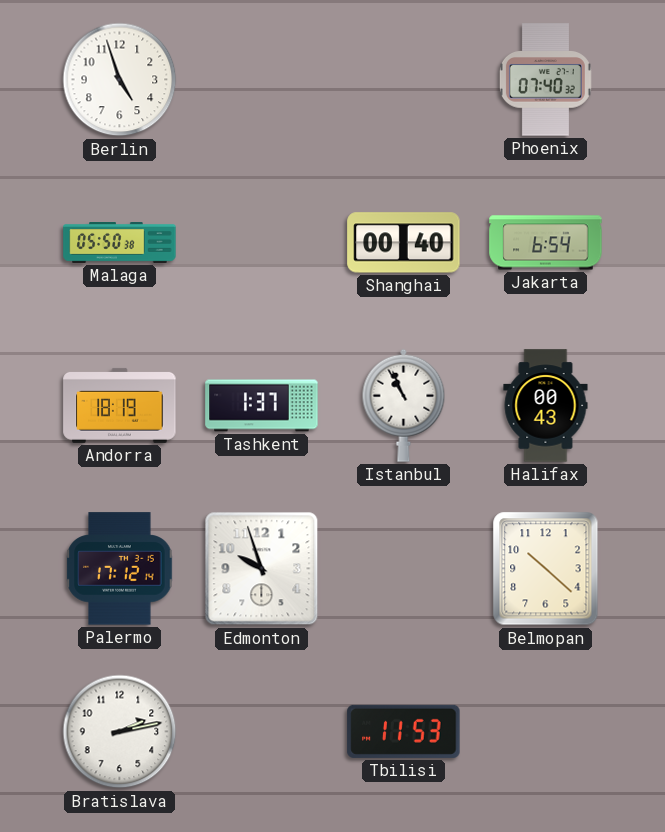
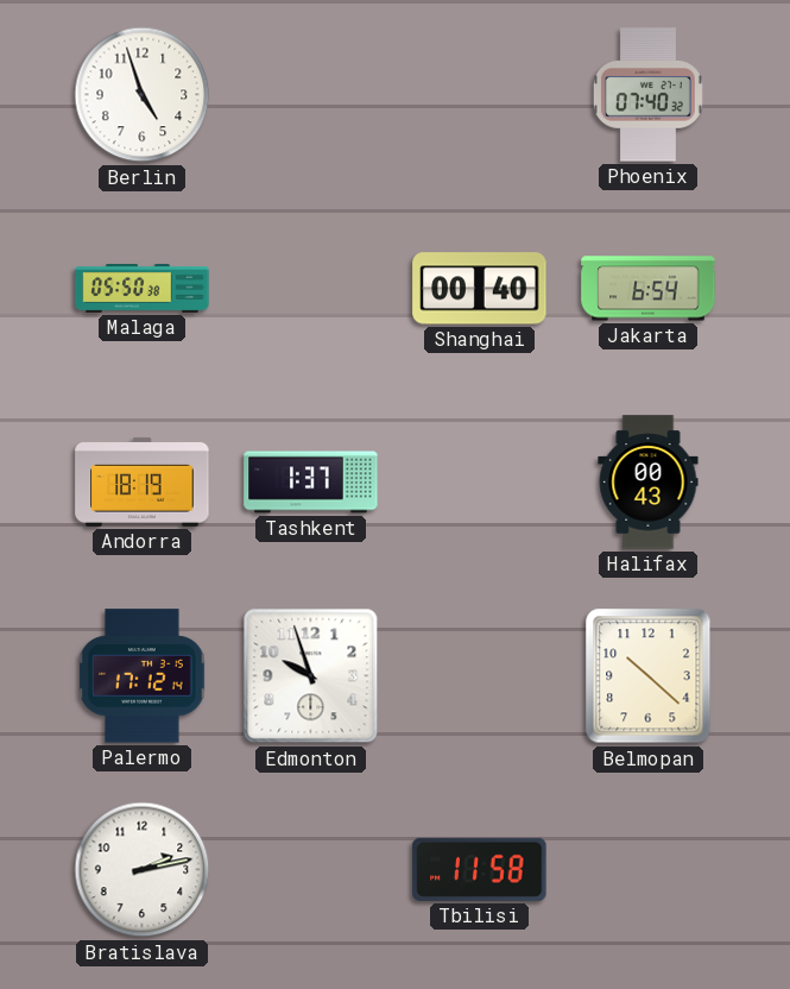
Istanbul: 10:56 -> none
Tbilisi: 11:53 -> 11:58
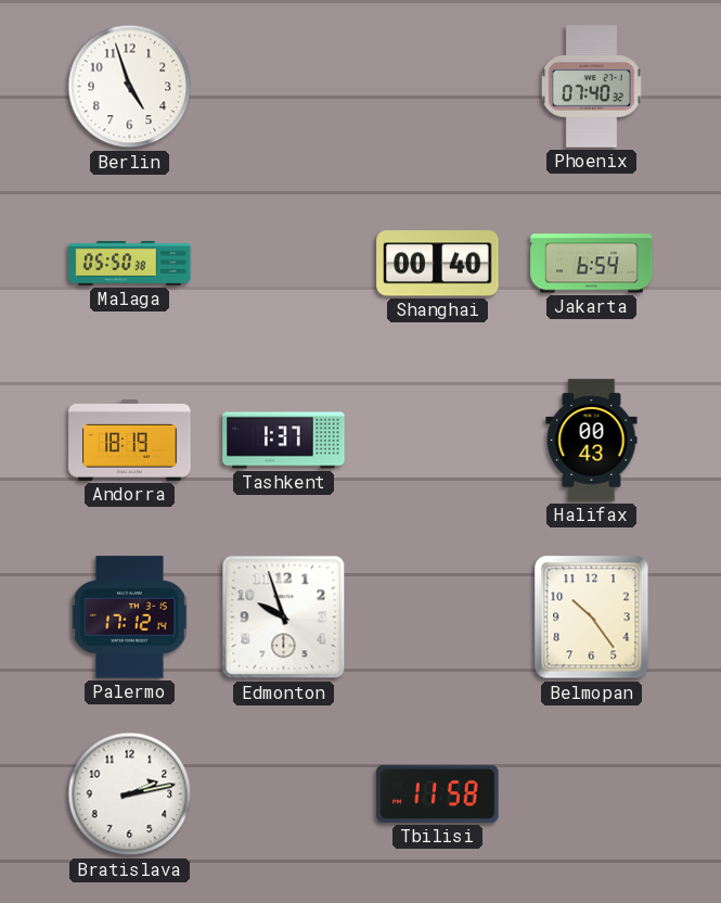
Belmopan: 10:22 -> 10:24
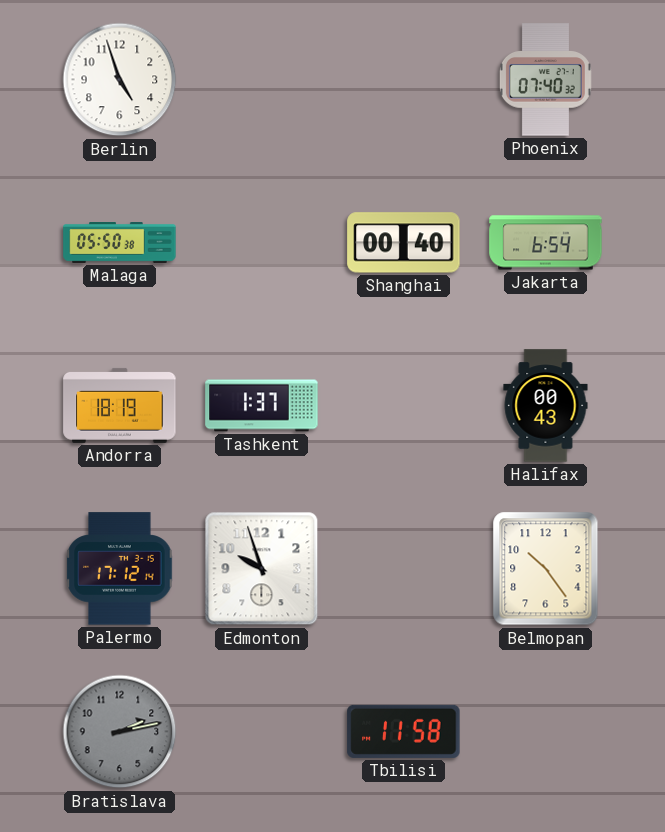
Bratislava dial: white -> grey
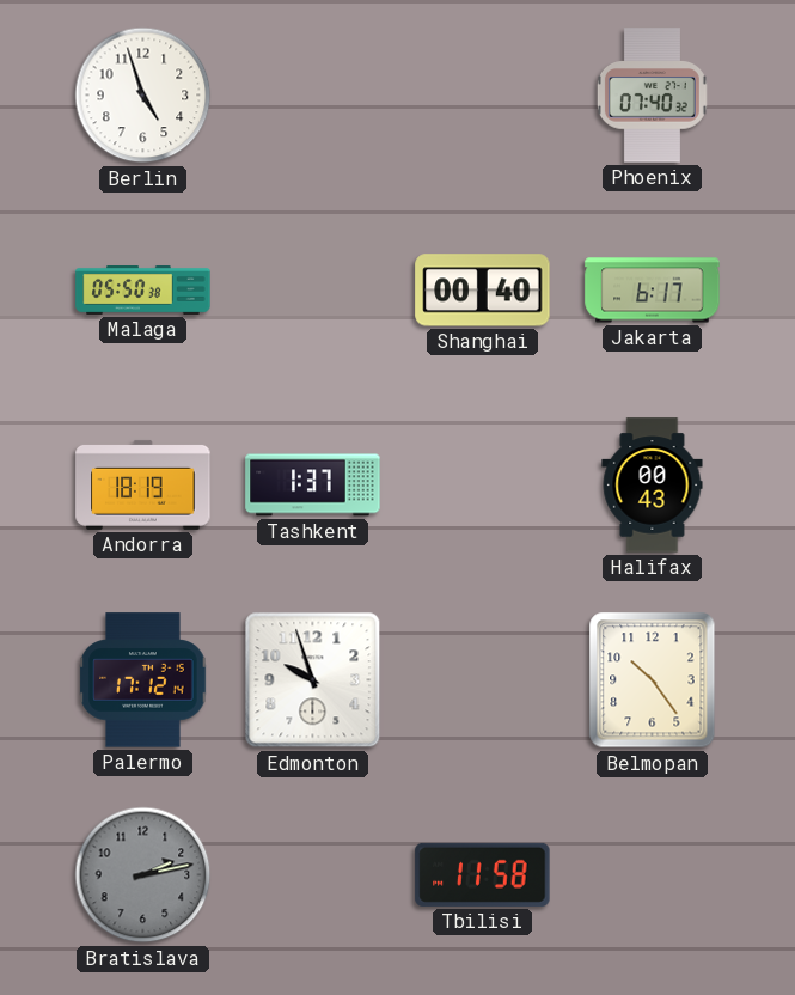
Jakarta: 6:54 -> 6:17
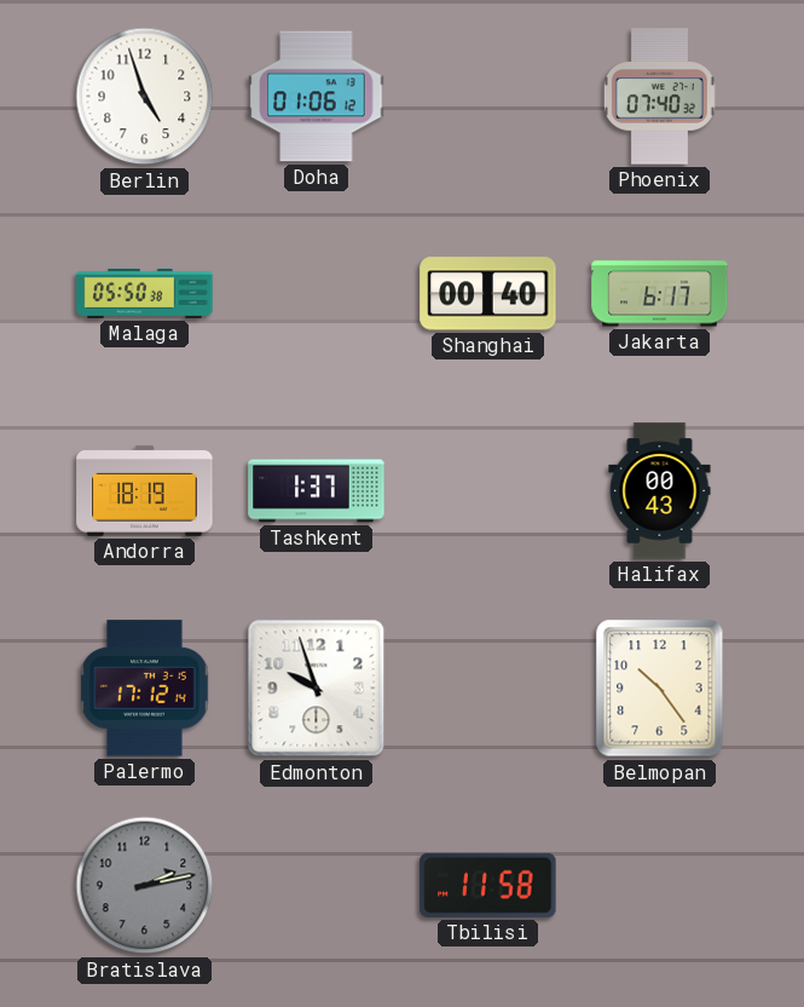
Doha: none -> 01:06
